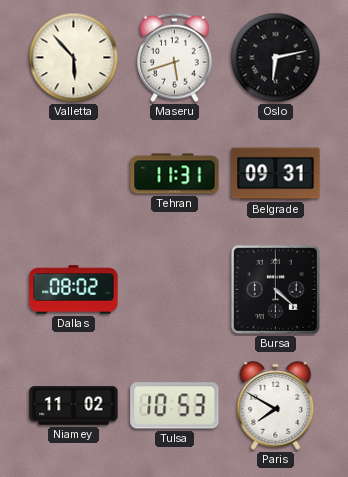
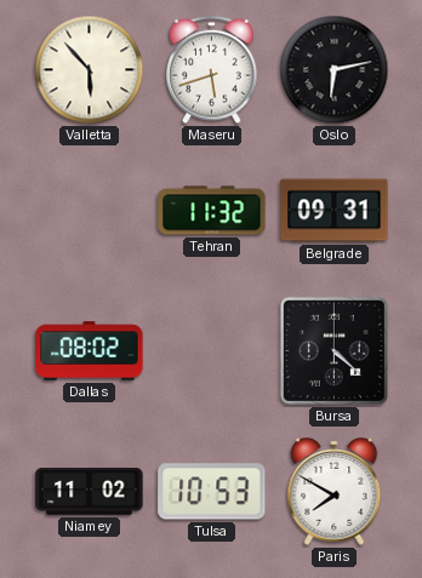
Tehran: 11:31 -> 11:32
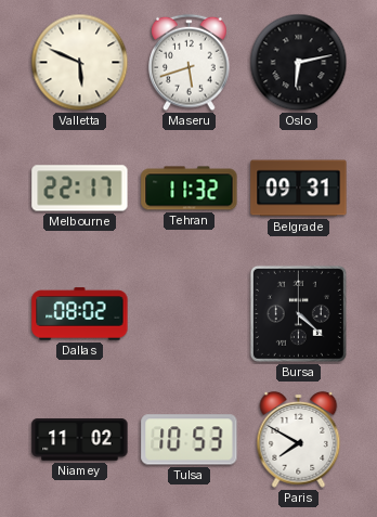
Valletta: 5:53 -> 5:49
Melbourne: none -> 22:17
